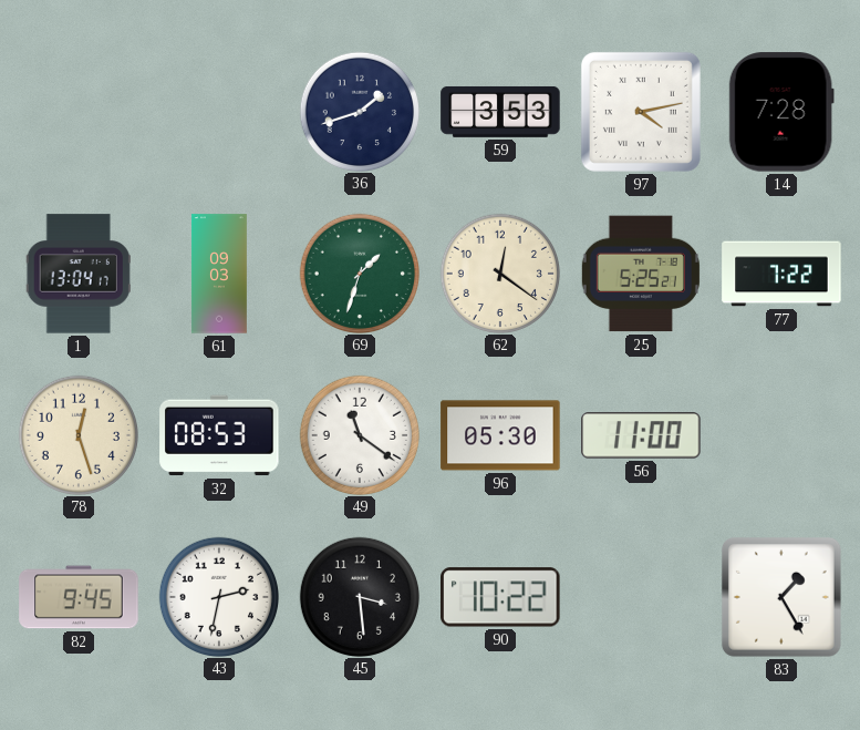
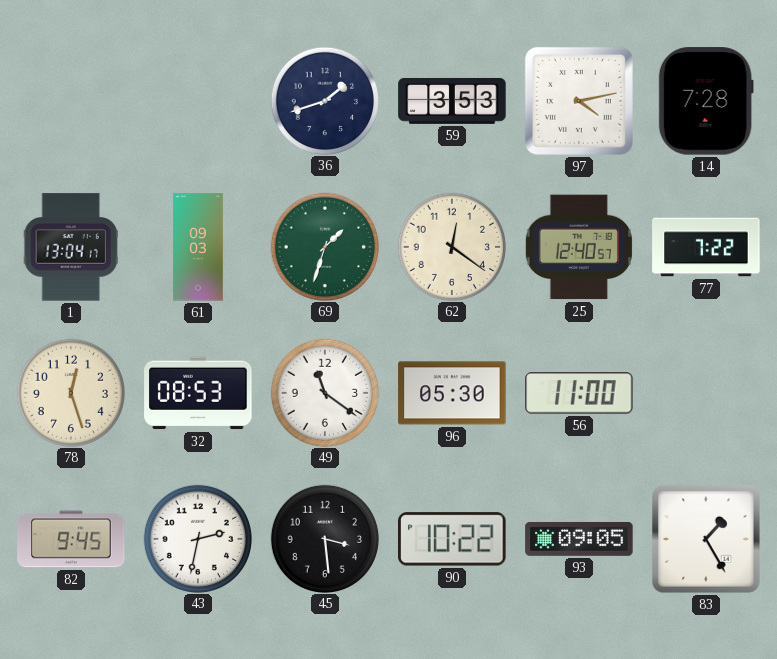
25: 5:25 -> 12:40
93: none -> 09:05
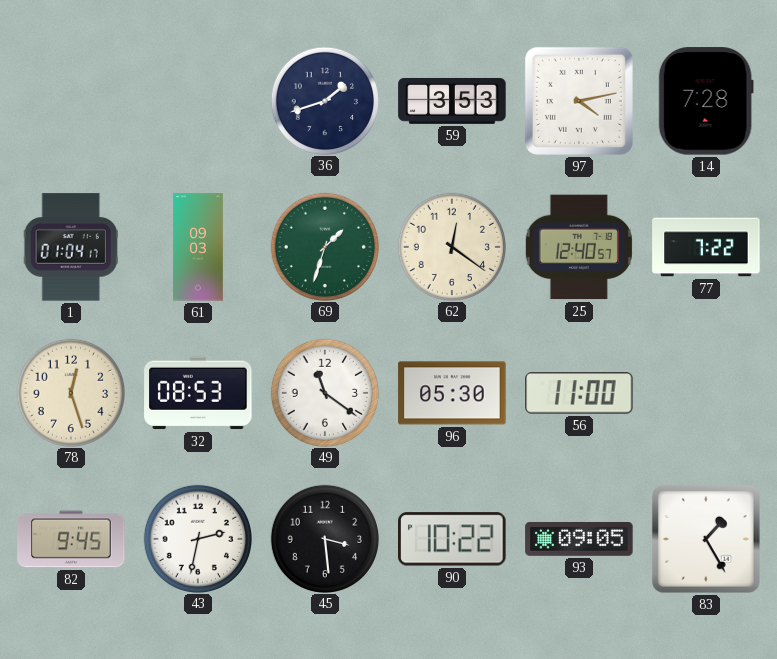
1: 13:04 -> 01:04
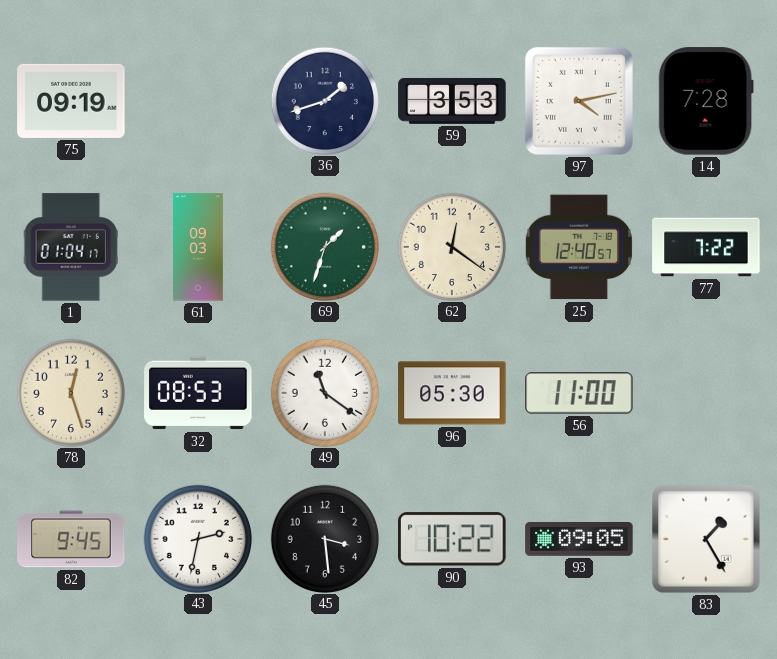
75: none -> 09:19
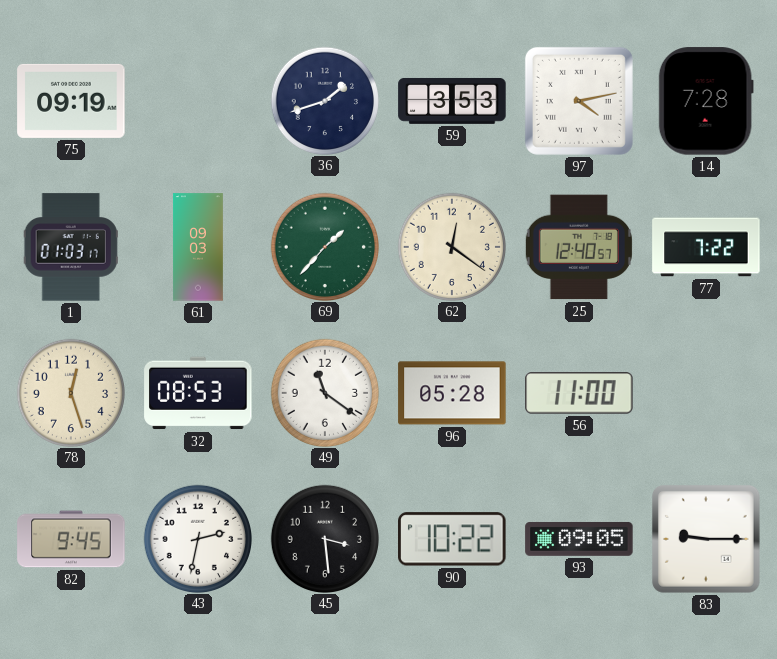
1: 01:04 -> 01:03
69: 1:33 -> 1:37
96: 05:30 -> 05:28
83: 1:25 -> 9:15
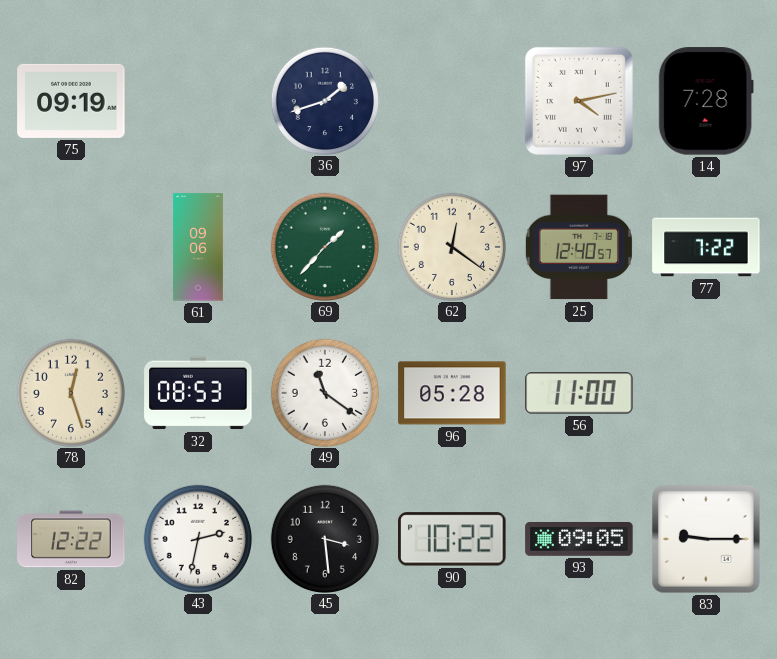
59: 3:53 -> none
1: 01:03 -> none
61: 09:03 -> 09:06
82: 9:45 -> 12:22
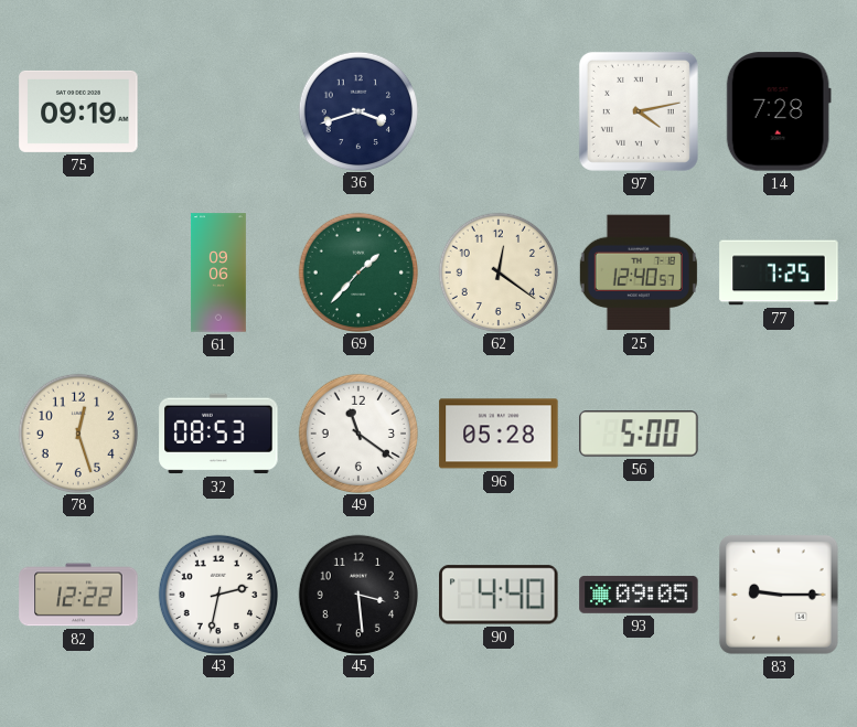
36: 1:42 -> 3:42
77: 7:22 -> 7:25
56: 11:00 -> 5:00
90: 10:22 -> 4:40
